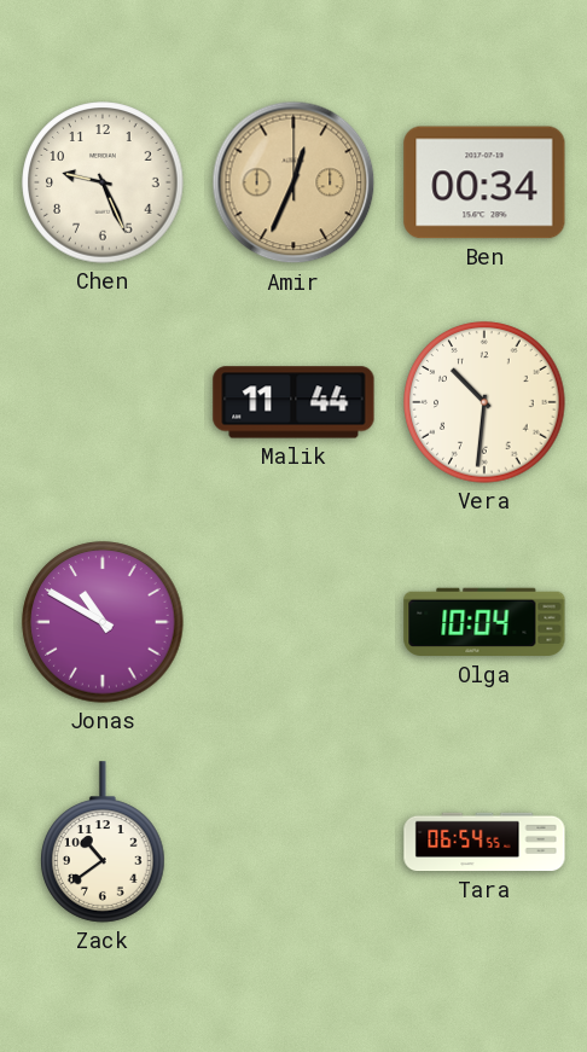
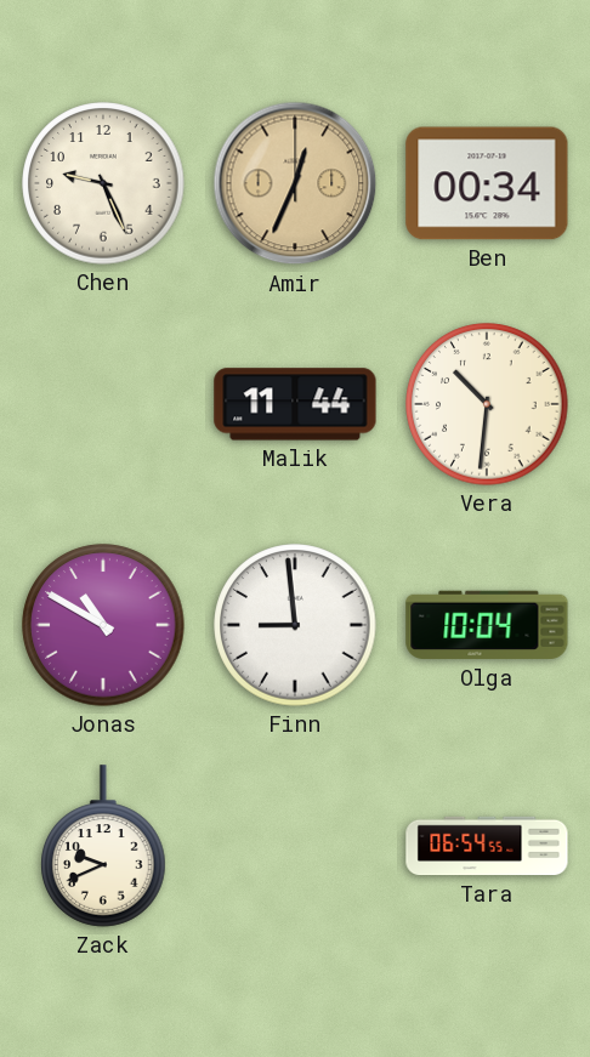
Finn: none -> 8:59
Zack: 10:39 -> 9:41
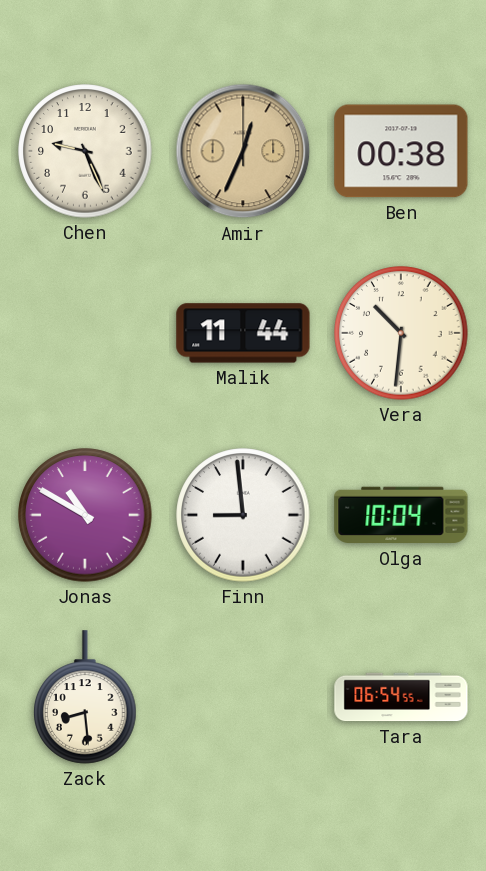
Ben: 00:34 -> 00:38
Zack: 9:41 -> 8:29
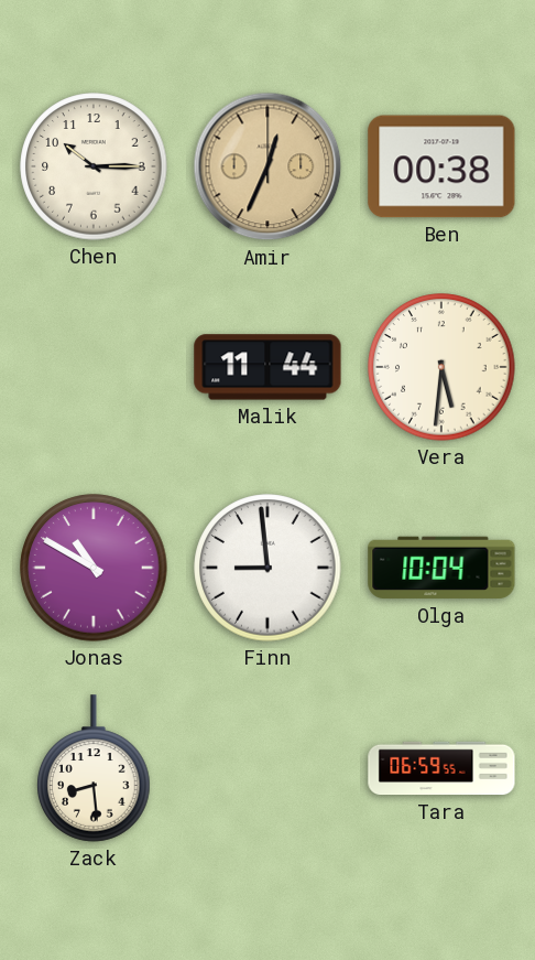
Chen: 9:26 -> 10:15
Vera: 10:31 -> 5:31
Tara: 06:54 -> 06:59
